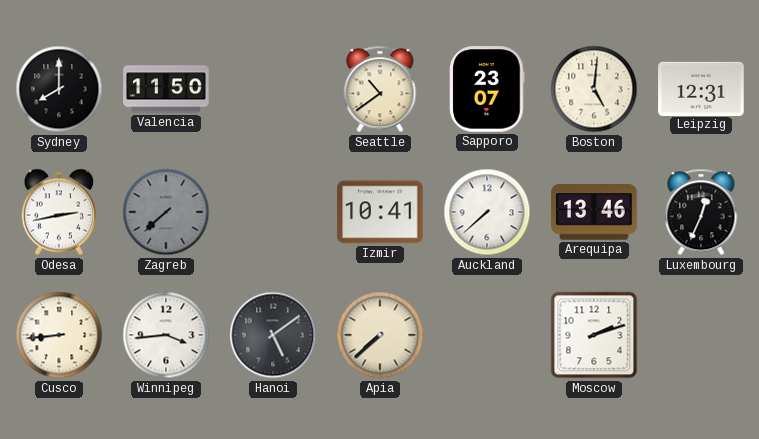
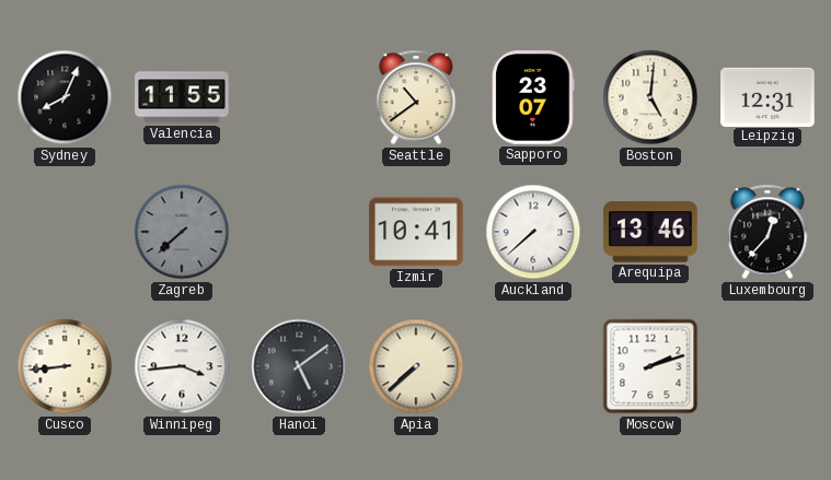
Sydney: 8:00 -> 8:04
Valencia: 11:50 -> 11:55
Odesa: 2:43 -> none
Luxembourg: 12:34 -> 12:37
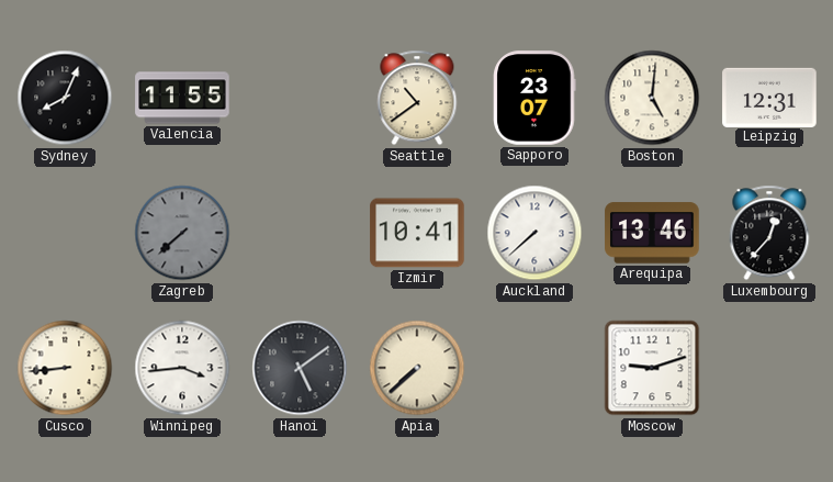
Moscow: 2:12 -> 9:12
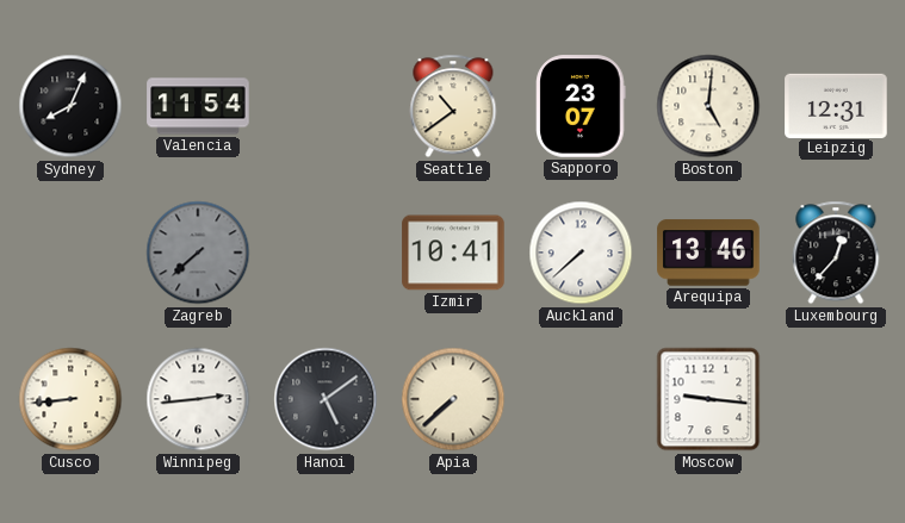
Valencia: 11:55 -> 11:54
Winnipeg: 3:44 -> 2:44
Moscow: 9:12 -> 9:16
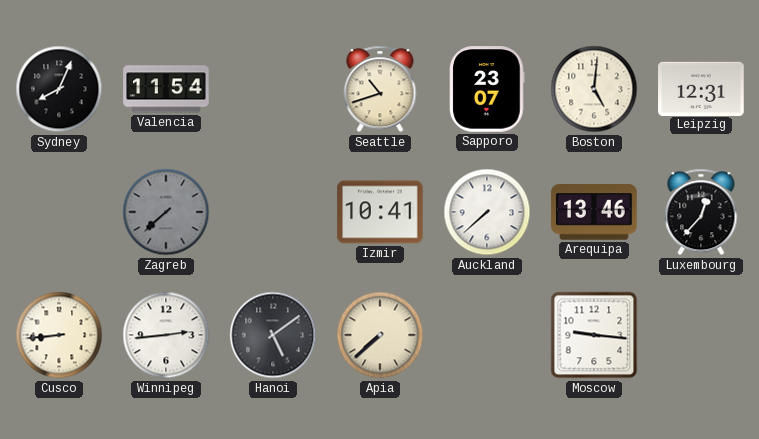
Seattle: 10:39 -> 10:42
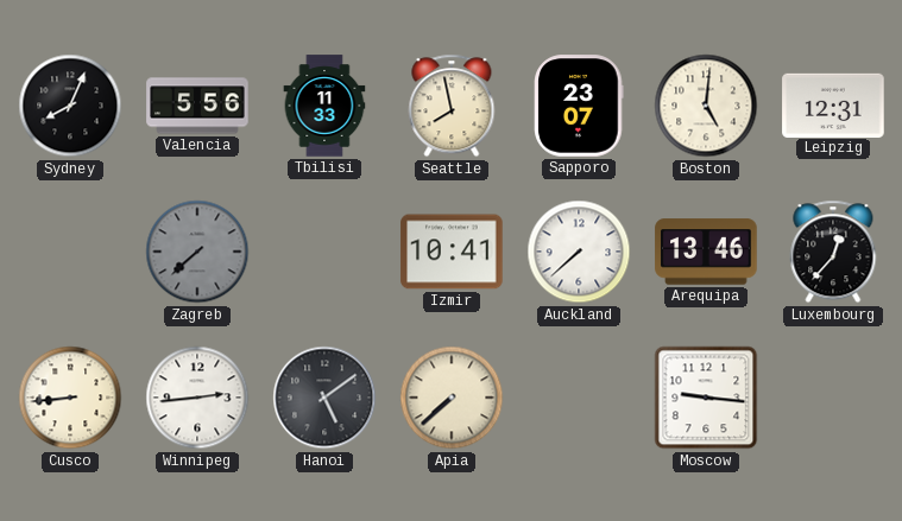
Valencia: 11:54 -> 5:56
Tbilisi: none -> 11:33
Seattle: 10:42 -> 7:58
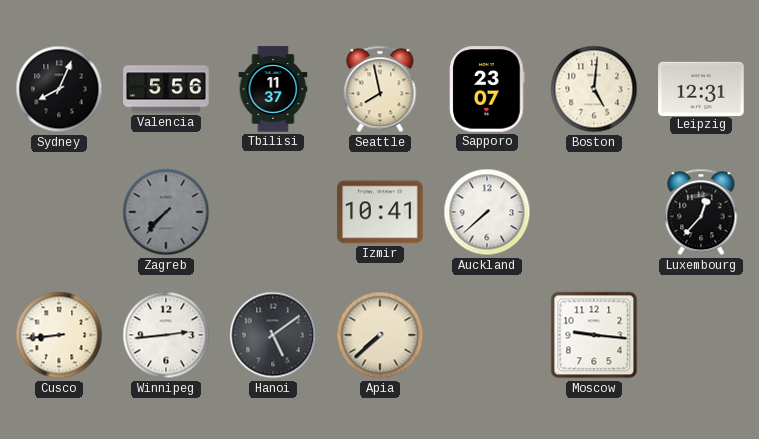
Tbilisi: 11:33 -> 11:37
Zagreb: 7:38 -> 7:37
Arequipa: 13:46 -> none
